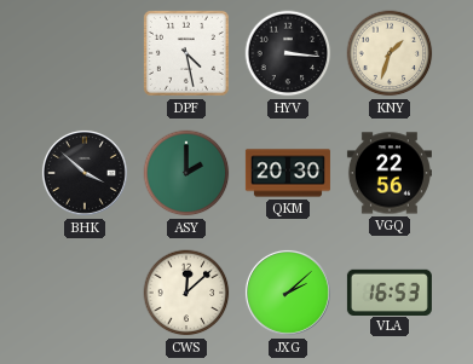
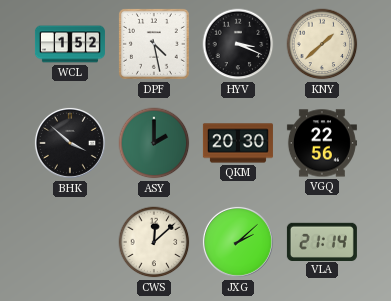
WCL: none -> 1:52
HYV: 3:16 -> 3:19
KNY: 1:33 -> 1:38
VLA: 16:53 -> 21:14
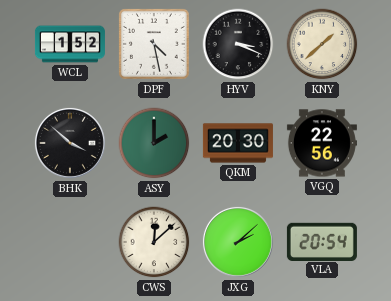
VLA: 21:14 -> 20:54
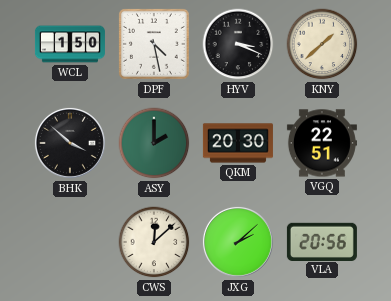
WCL: 1:52 -> 1:50
VGQ: 22:56 -> 22:51
VLA: 20:54 -> 20:56
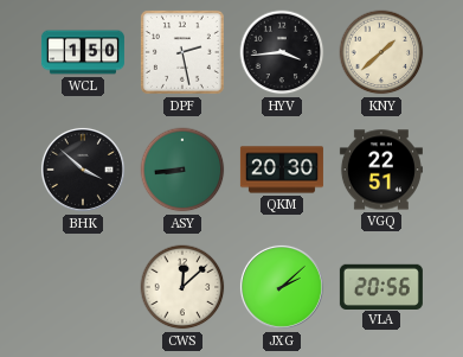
DPF: 4:28 -> 2:28
HYV: 3:19 -> 3:44
ASY: 2:00 -> 8:44
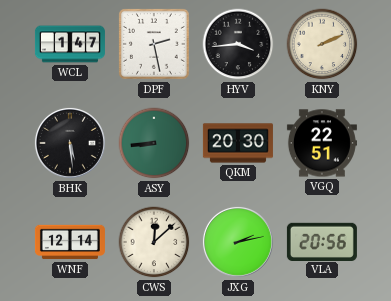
WCL: 1:50 -> 1:47
KNY: 1:38 -> 2:11
BHK: 3:52 -> 5:29
WNF: none -> 12:14
JXG: 2:08 -> 2:13
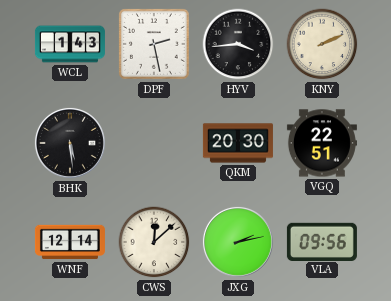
WCL: 1:47 -> 1:43
ASY: 8:44 -> none
VLA: 20:56 -> 09:56
